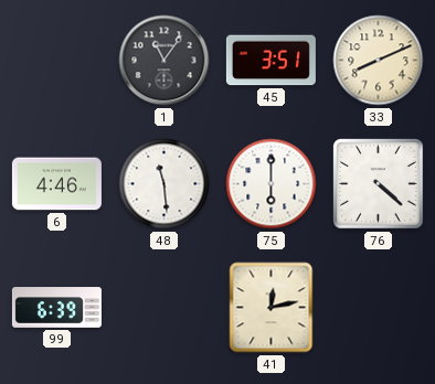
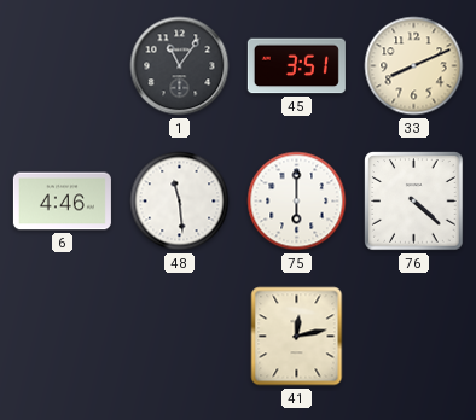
99: 6:39 -> none
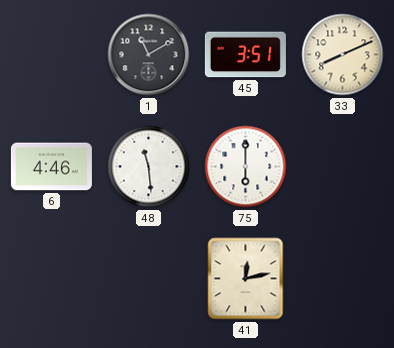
1: 11:06 -> 11:10
76: 4:22 -> none
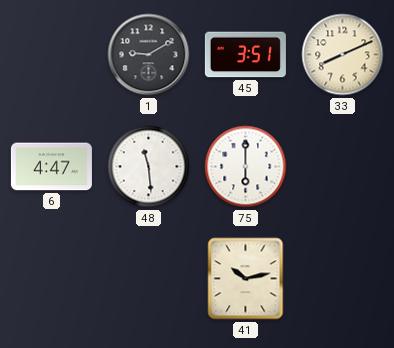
1: 11:10 -> 9:10
6: 4:46 -> 4:47
41: 12:13 -> 10:13
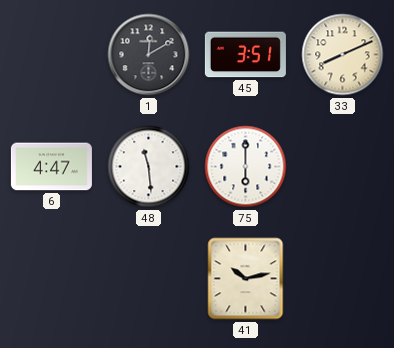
1: 9:10 -> 12:10
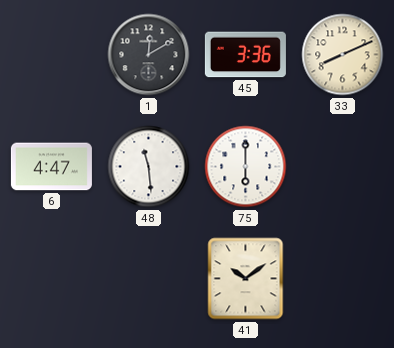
45: 3:51 -> 3:36
41: 10:13 -> 10:09
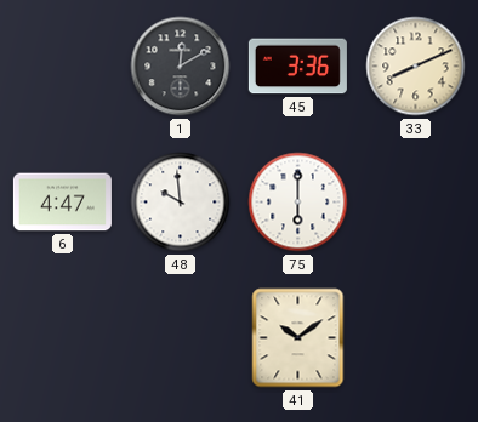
48: 11:29 -> 9:59
